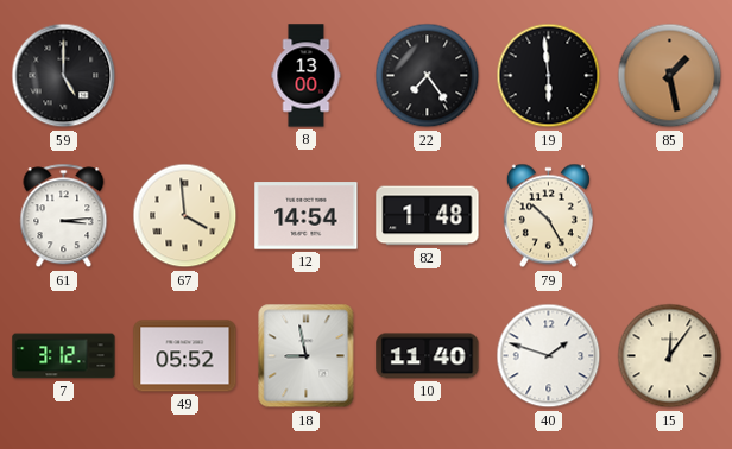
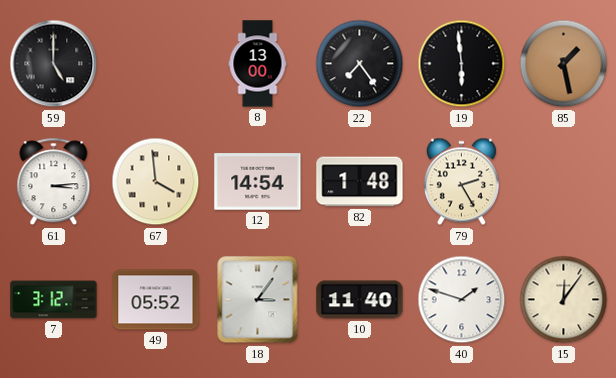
79: 10:25 -> 2:25
18: 8:58 -> 3:06
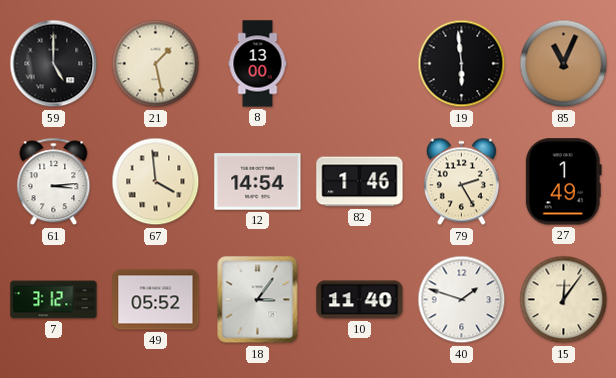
21: none -> 1:28
22: 7:24 -> none
85: 1:28 -> 11:04
82: 1:48 -> 1:46
27: none -> 1:49
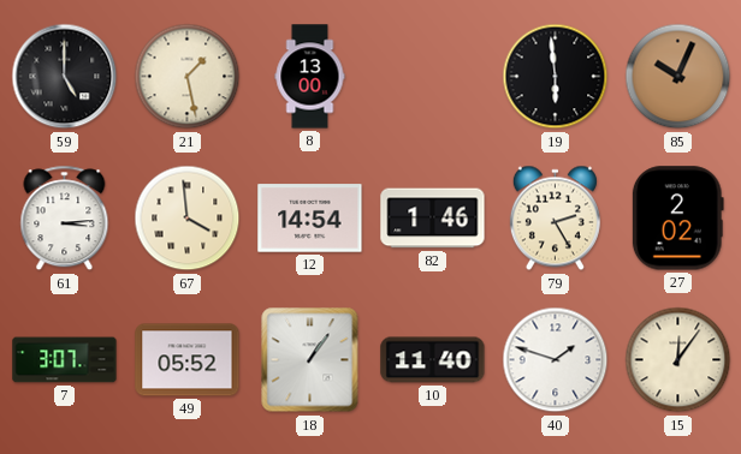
85: 11:04 -> 10:04
27: 1:49 -> 2:02
7: 3:12 -> 3:07
18: 3:06 -> 1:06
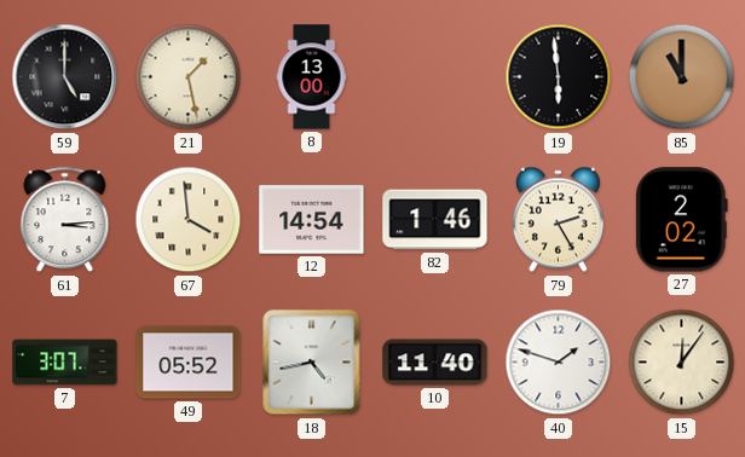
85: 10:04 -> 11:00
18: 1:06 -> 4:43
